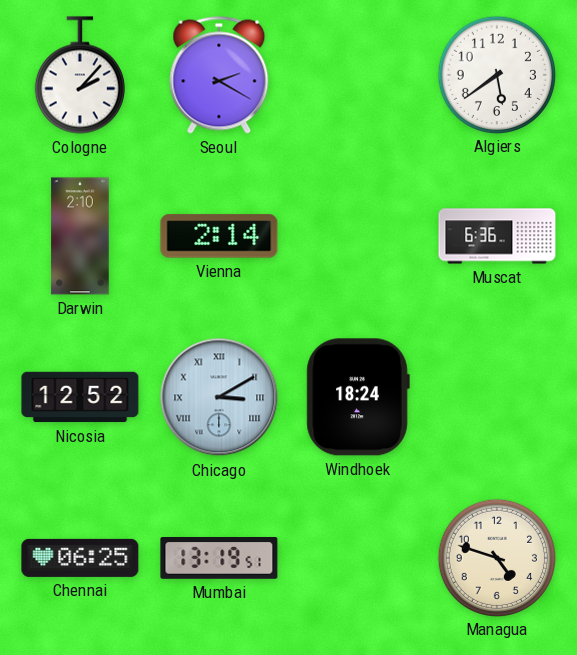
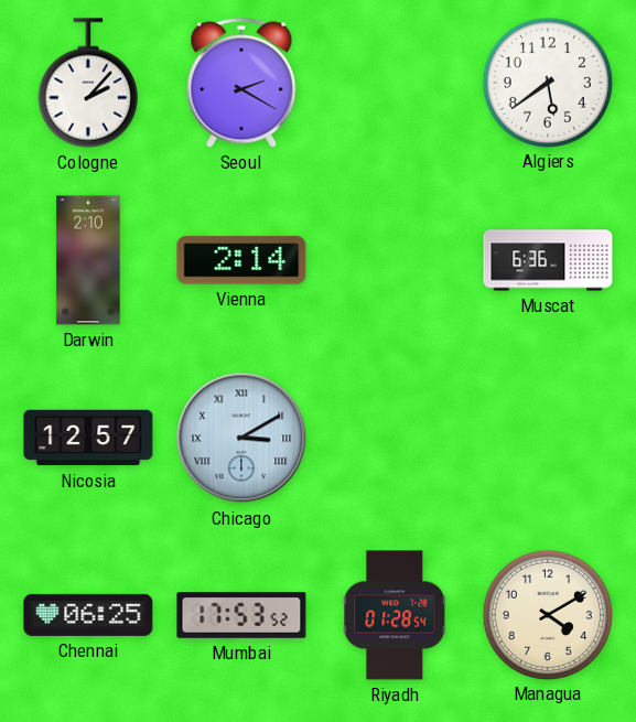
Nicosia: 12:52 -> 12:57
Windhoek: 18:24 -> none
Mumbai: 13:19 -> 17:53
Riyadh: none -> 01:28
Managua: 4:48 -> 4:10
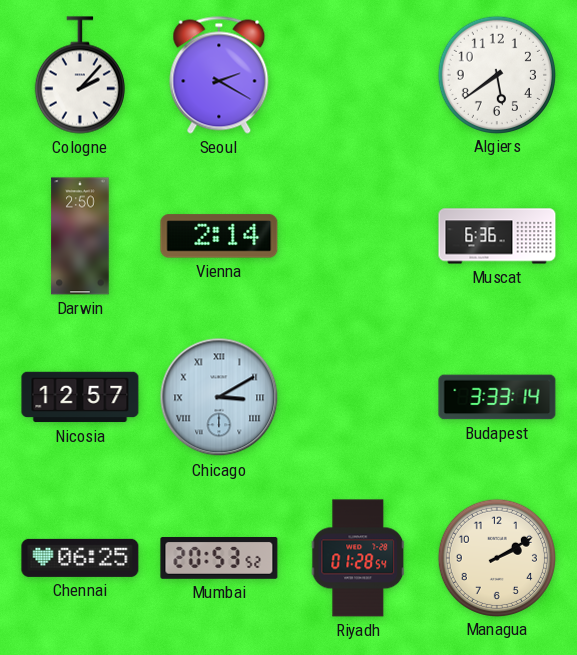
Darwin: 2:10 -> 2:50
Budapest: none -> 3:33
Mumbai: 17:53 -> 20:53
Managua: 4:10 -> 2:10
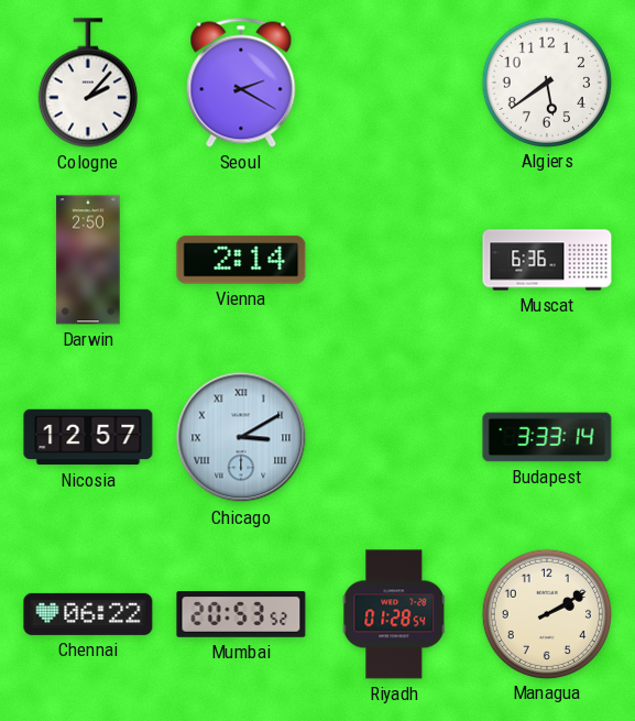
Chennai: 06:25 -> 06:22
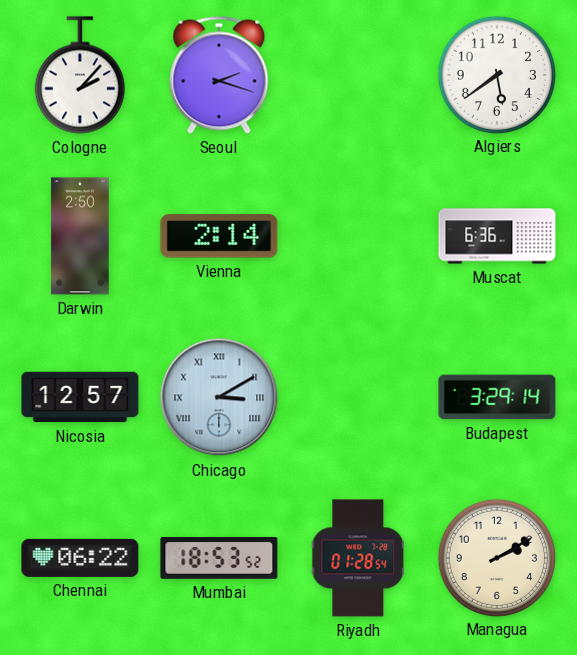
Seoul: 2:20 -> 2:18
Budapest: 3:33 -> 3:29
Mumbai: 20:53 -> 18:53
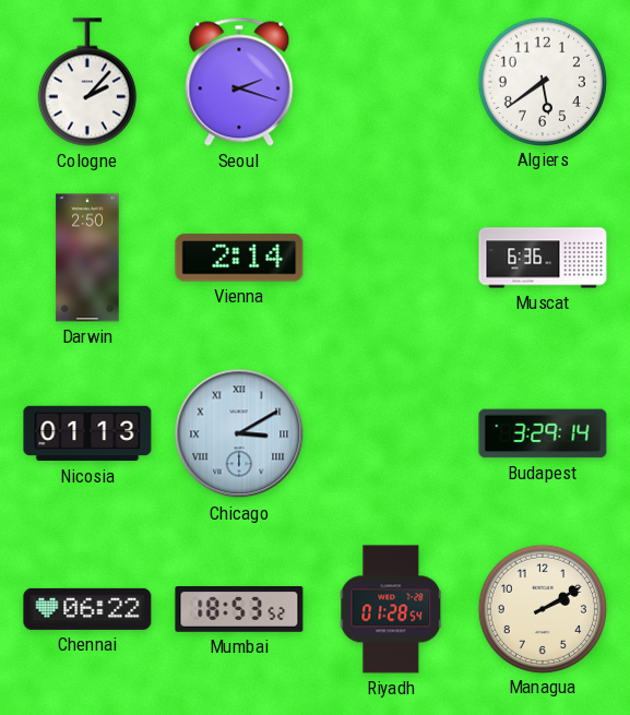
Nicosia: 12:57 -> 01:13
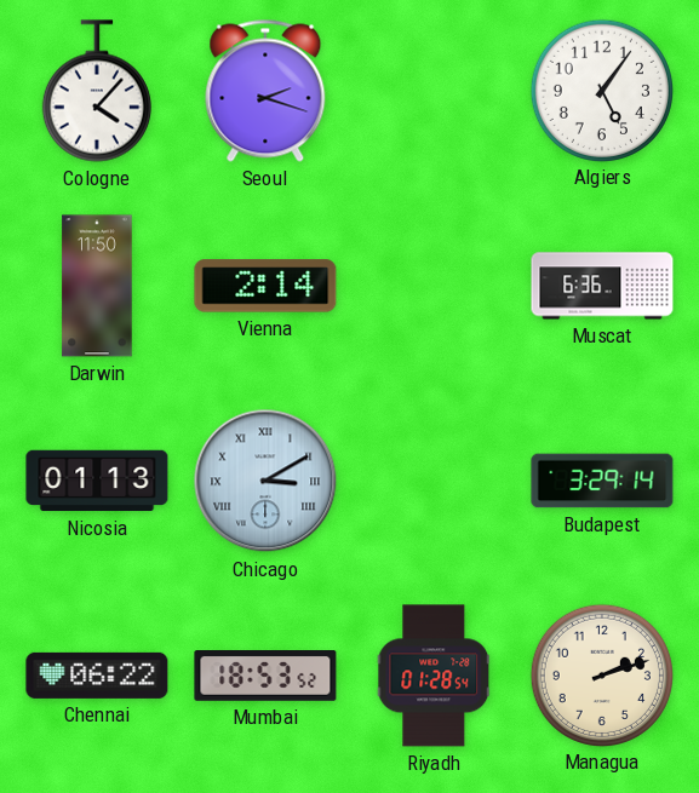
Cologne: 2:07 -> 4:07
Algiers: 5:39 -> 5:06
Darwin: 2:50 -> 11:50
Managua: 2:10 -> 2:12
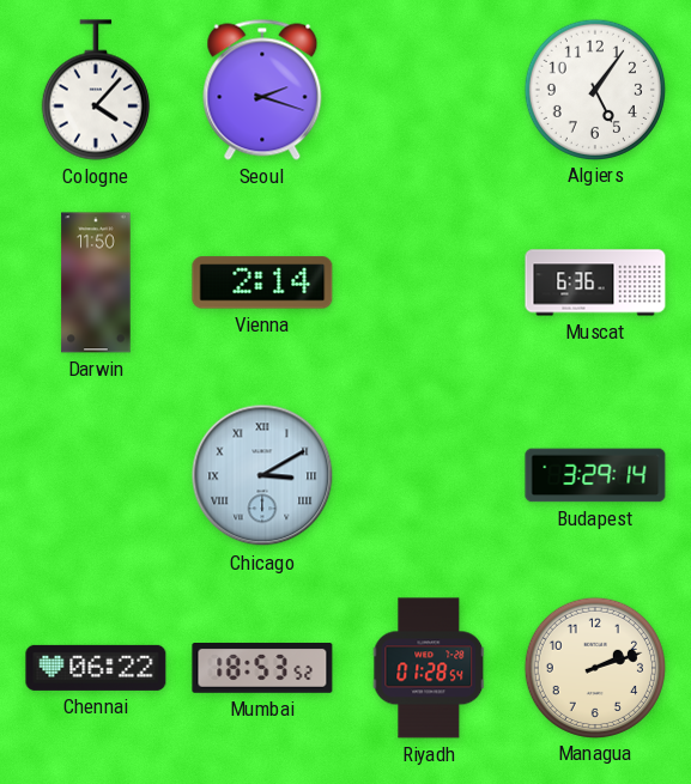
Nicosia: 01:13 -> none
